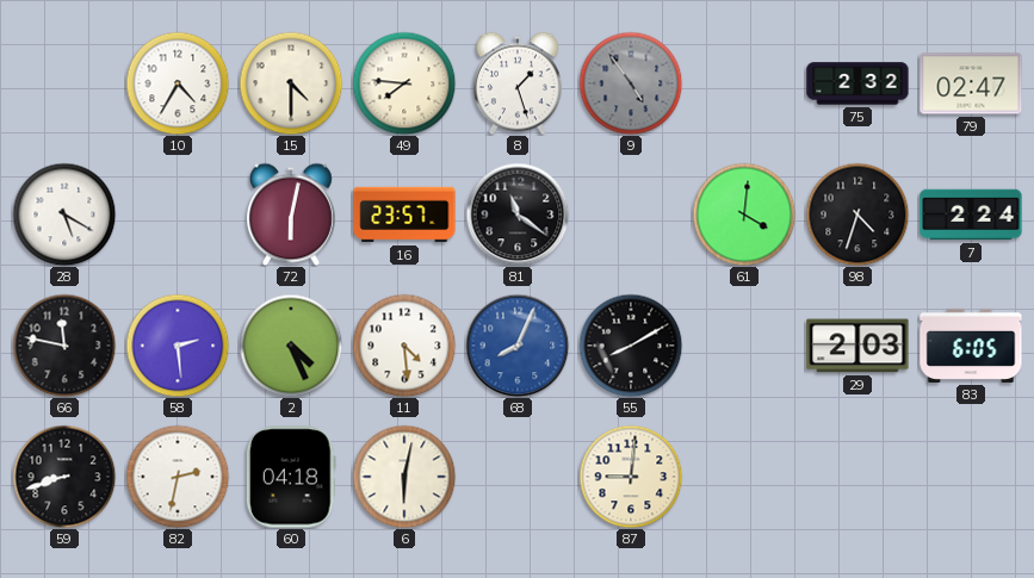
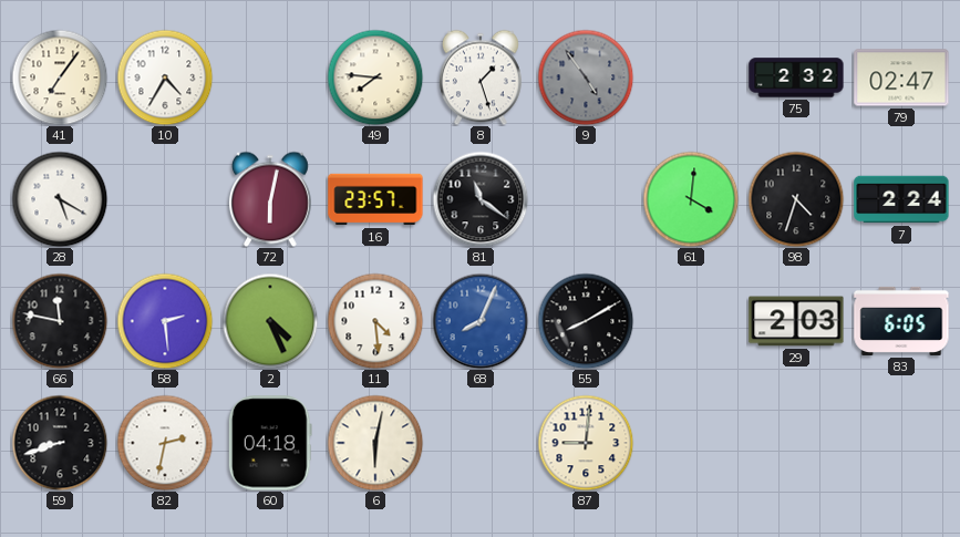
41: none -> 7:06
15: 4:30 -> none
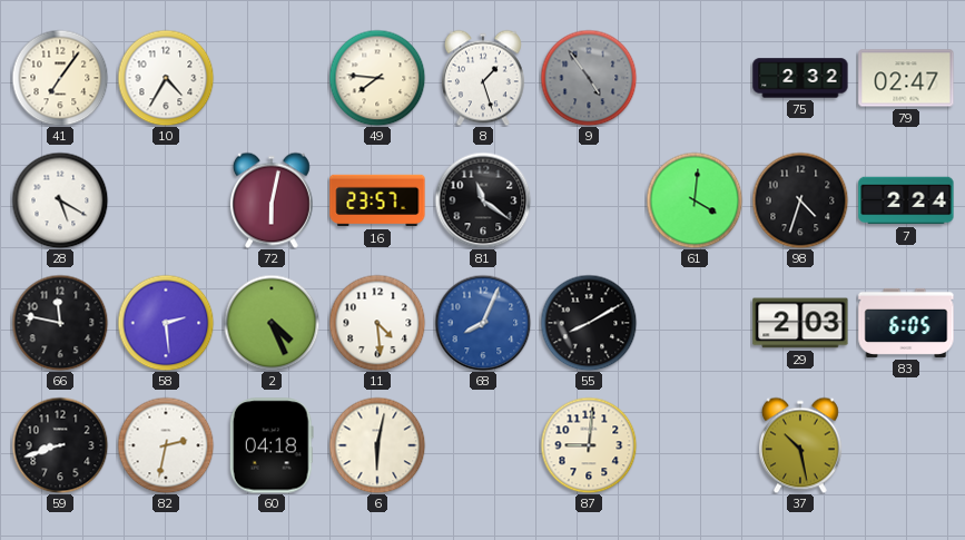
37: none -> 10:28
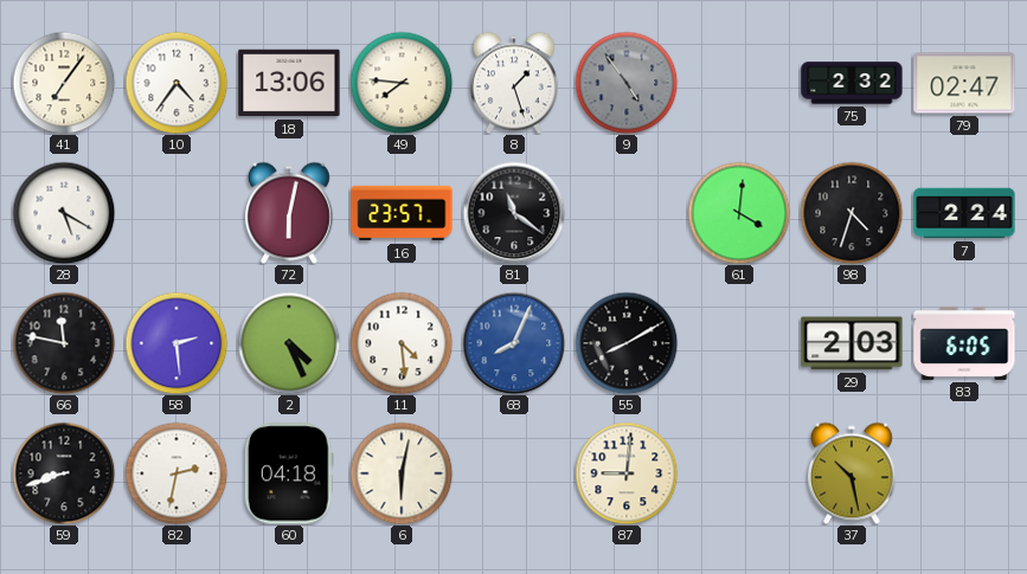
10: 4:35 -> 4:36
18: none -> 13:06
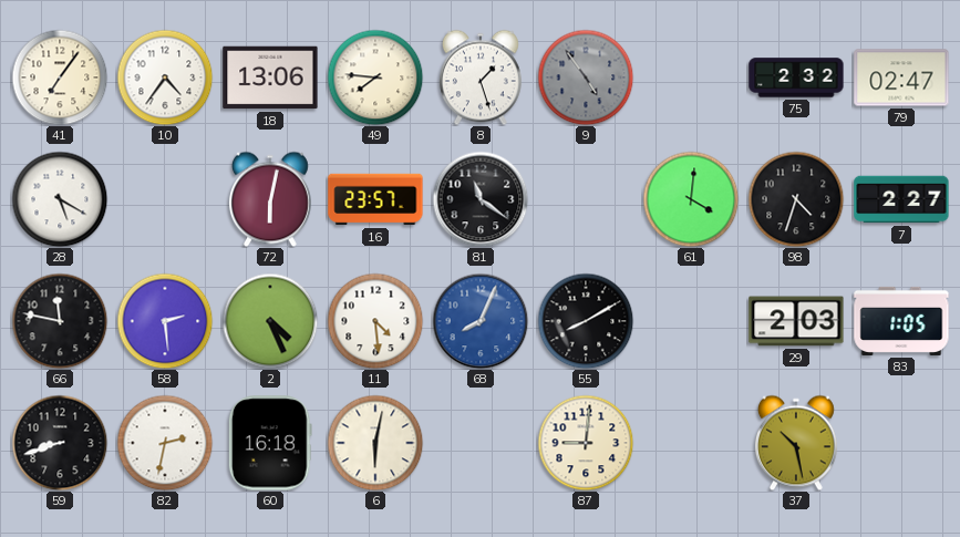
7: 2:24 -> 2:27
83: 6:05 -> 1:05
60: 04:18 -> 16:18
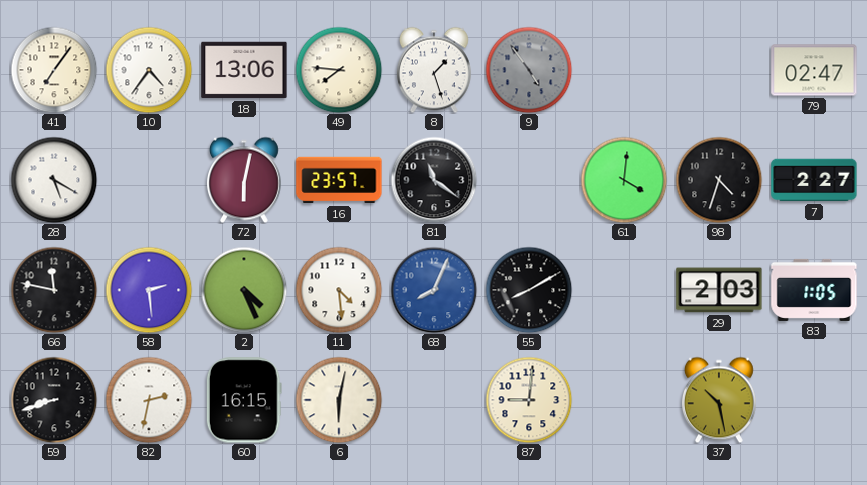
75: 2:32 -> none
60: 16:18 -> 16:15
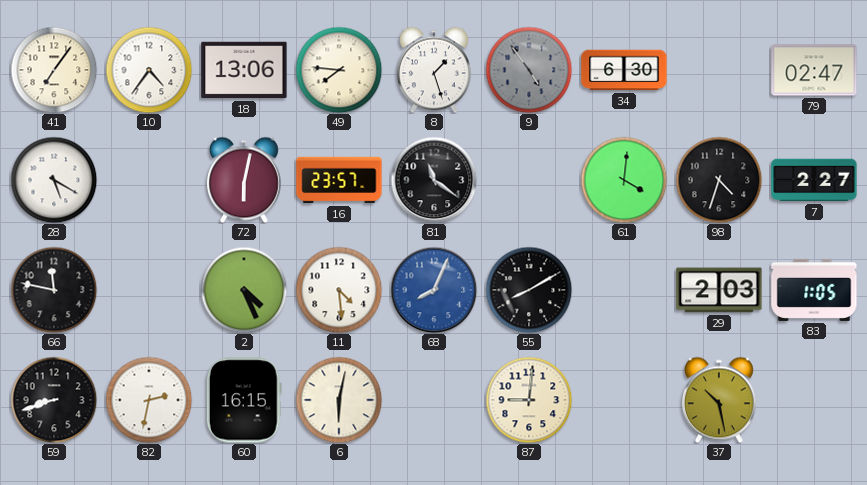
34: none -> 6:30
58: 2:29 -> none
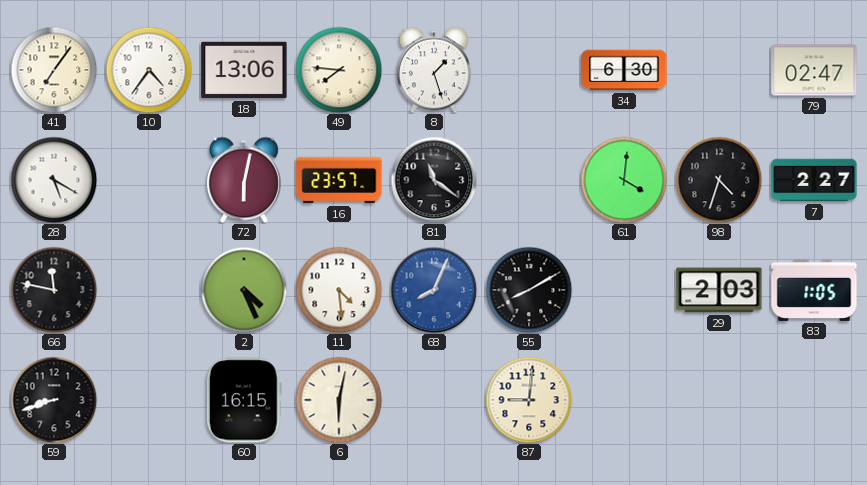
9: 4:54 -> none
82: 2:32 -> none
37: 10:28 -> none
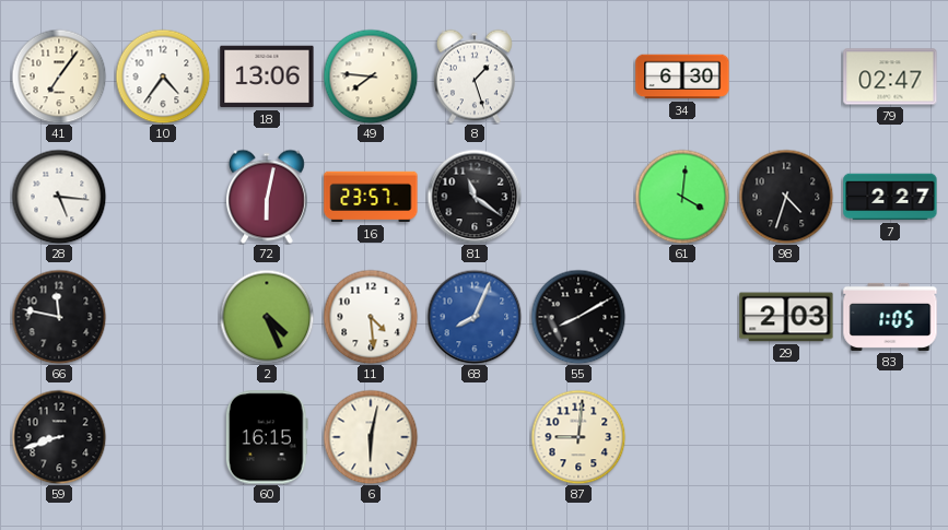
28: 5:20 -> 5:16
